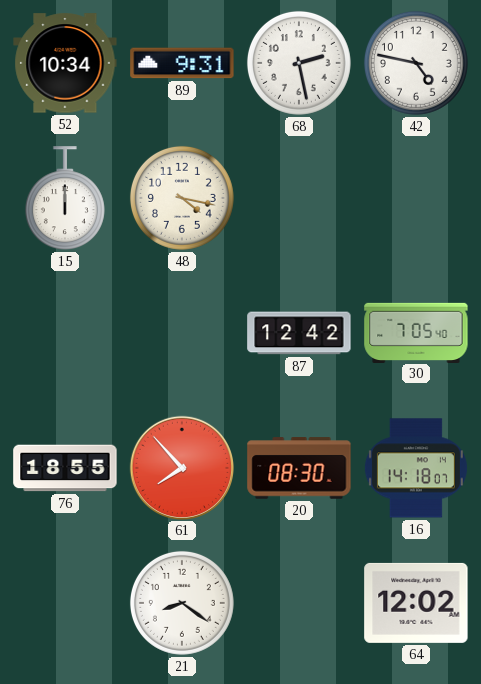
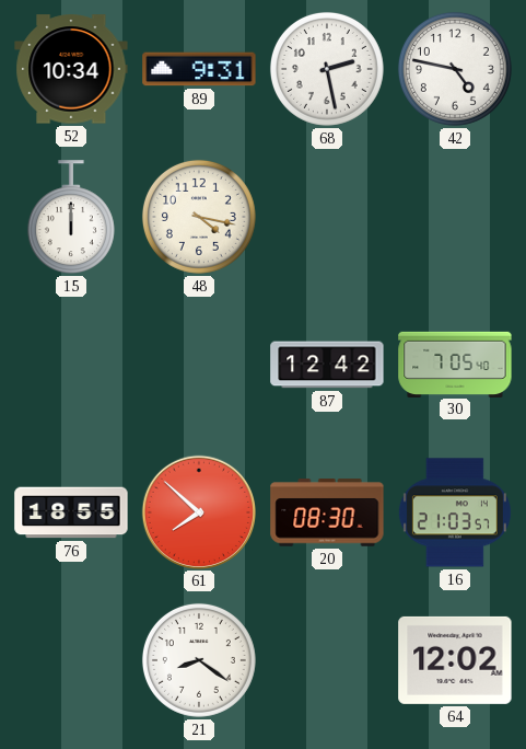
61: 7:53 -> 7:52
16: 14:18 -> 21:03
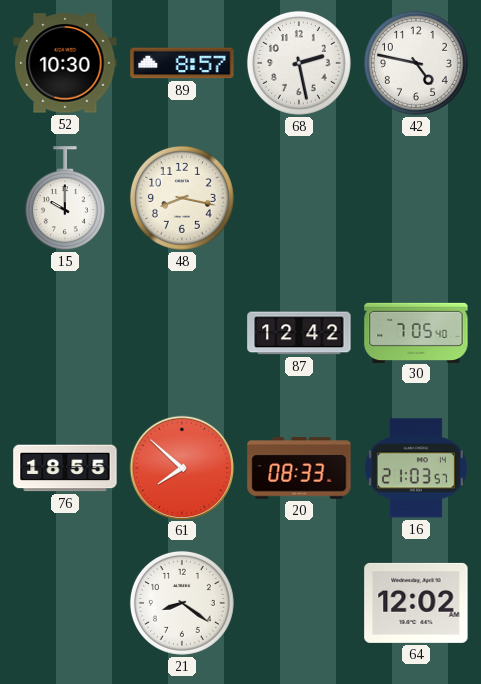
52: 10:34 -> 10:30
89: 9:31 -> 8:57
15: 12:00 -> 10:00
48: 4:17 -> 8:17
20: 08:30 -> 08:33
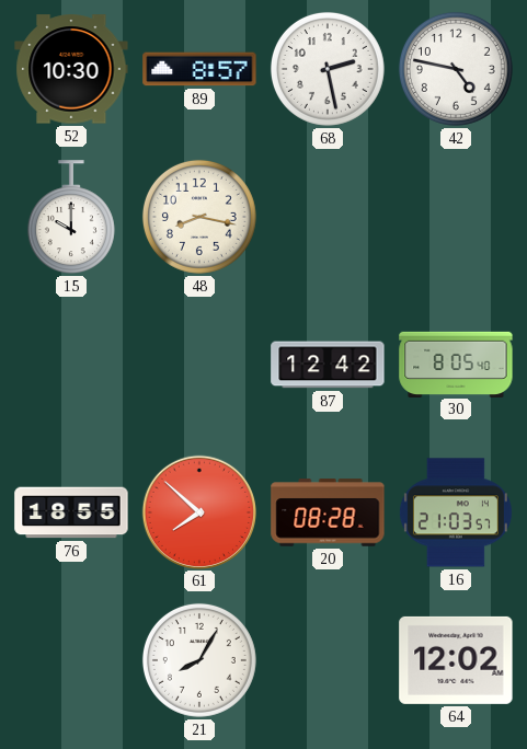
30: 7:05 -> 8:05
20: 08:33 -> 08:28
21: 8:21 -> 8:05
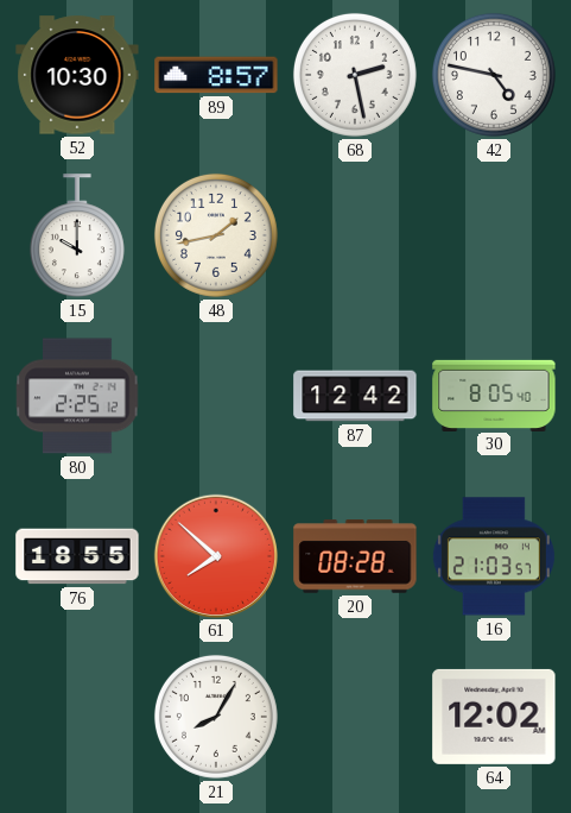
48: 8:17 -> 1:43
80: none -> 2:25
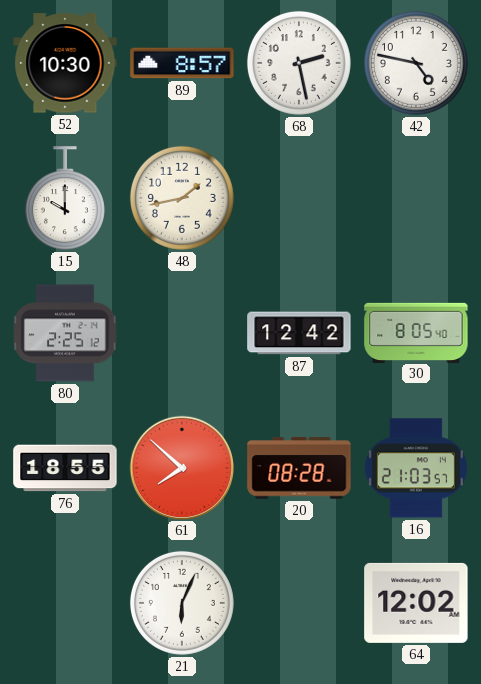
21: 8:05 -> 6:04
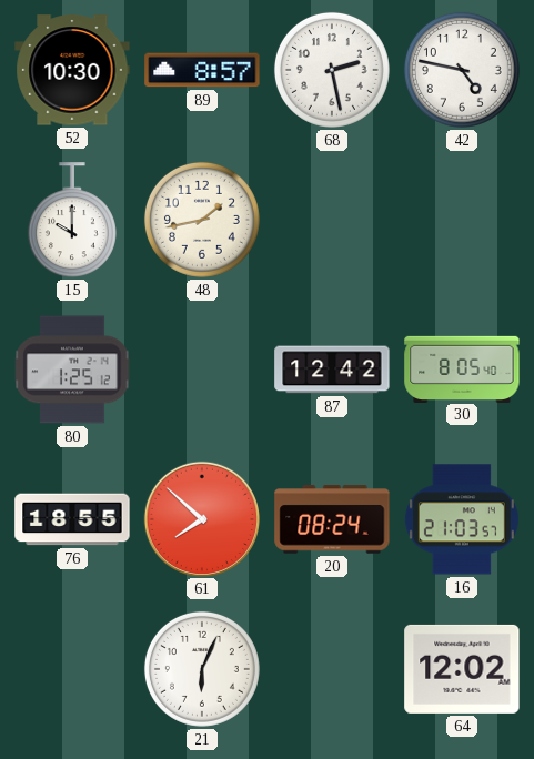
80: 2:25 -> 1:25
20: 08:28 -> 08:24
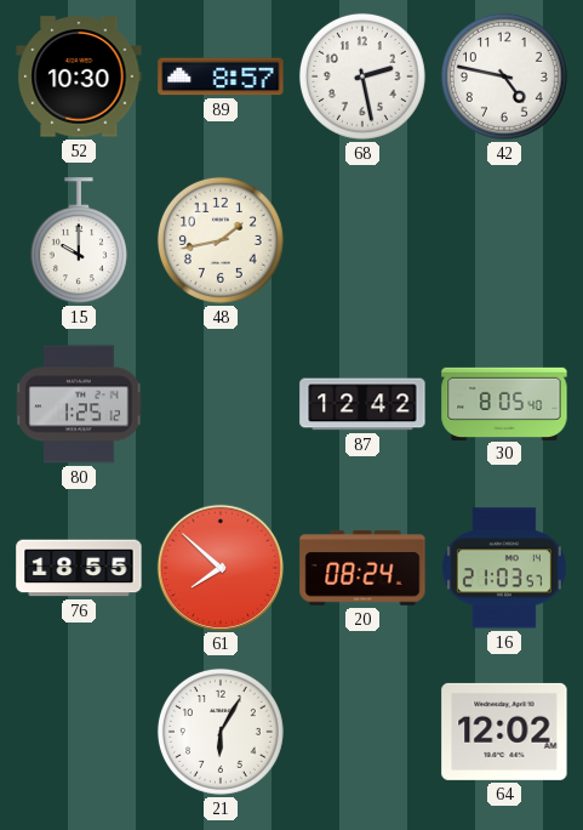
21: 6:04 -> 6:05
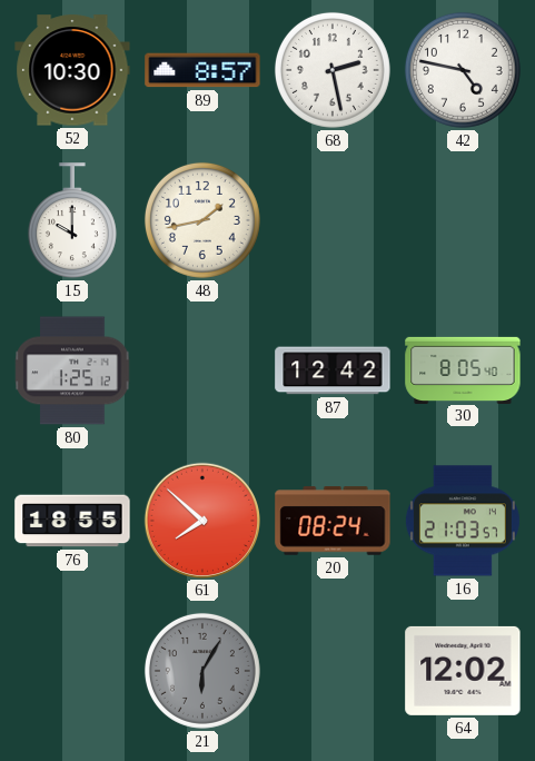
21 dial: white -> grey
